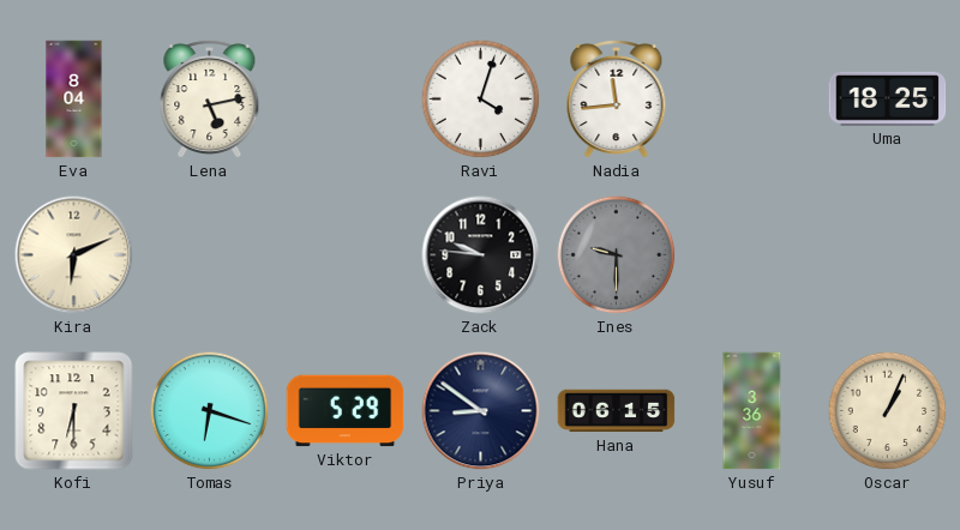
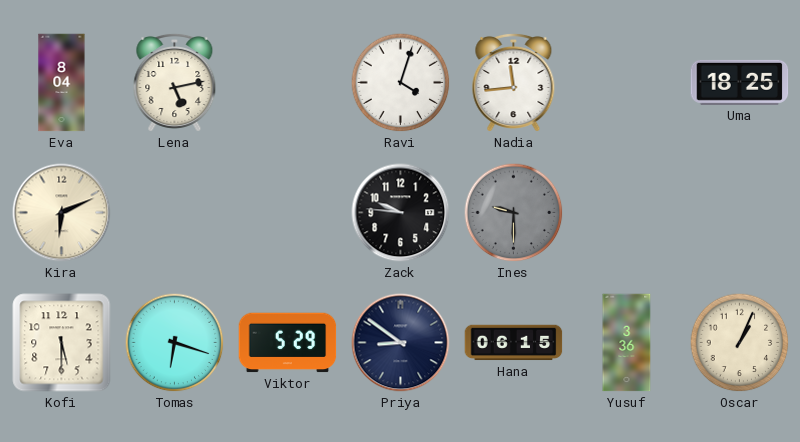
Kofi: 6:30 -> 5:30
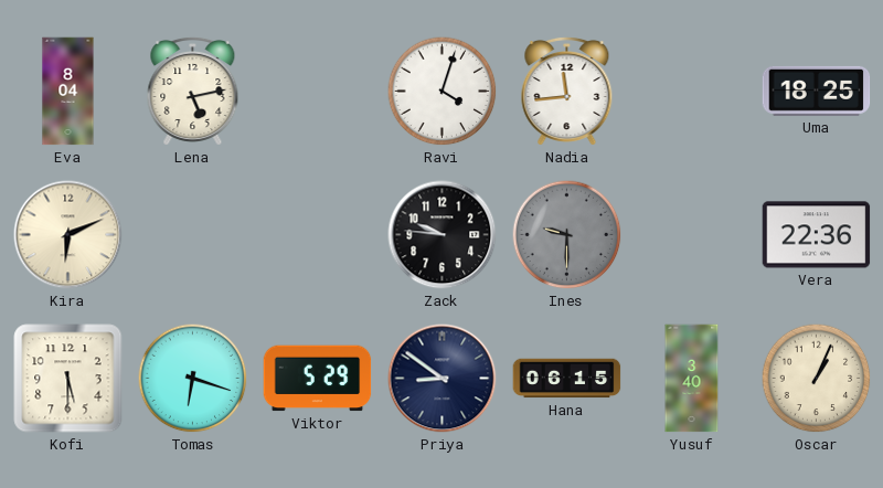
Vera: none -> 22:36
Yusuf: 3:36 -> 3:40
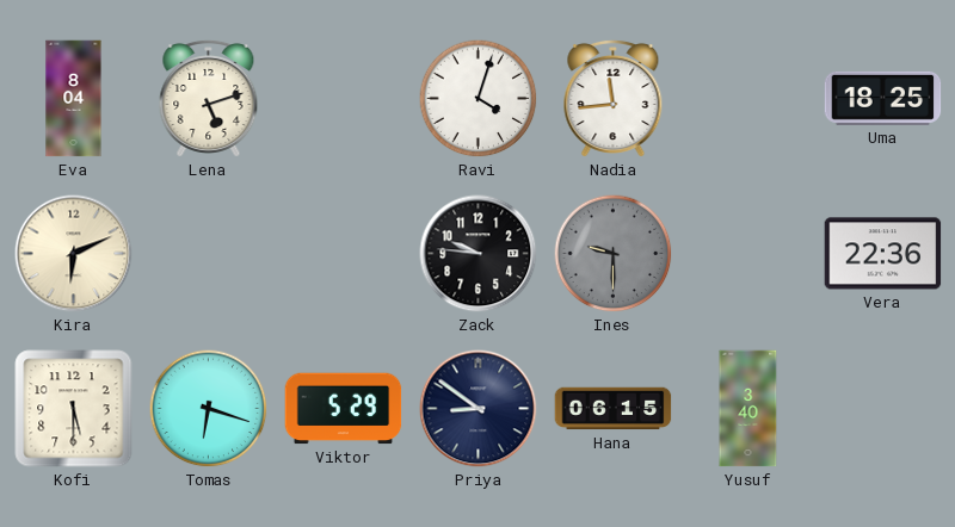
Lena: 5:13 -> 5:12
Oscar: 1:04 -> none
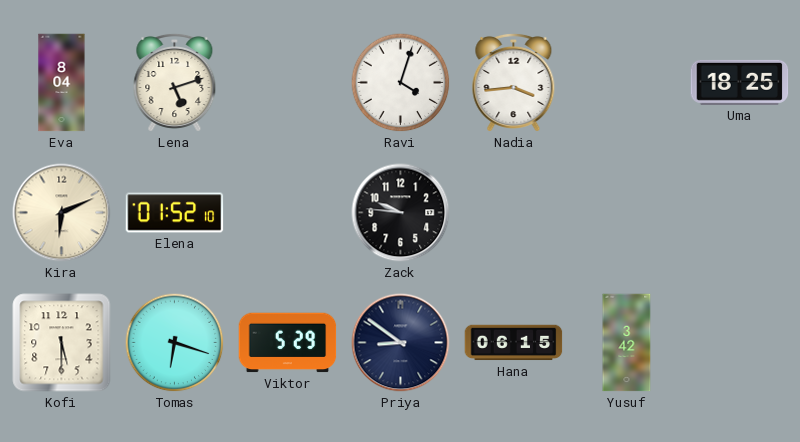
Nadia: 11:44 -> 3:44
Elena: none -> 01:52
Ines: 9:30 -> none
Vera: 22:36 -> none
Yusuf: 3:40 -> 3:42
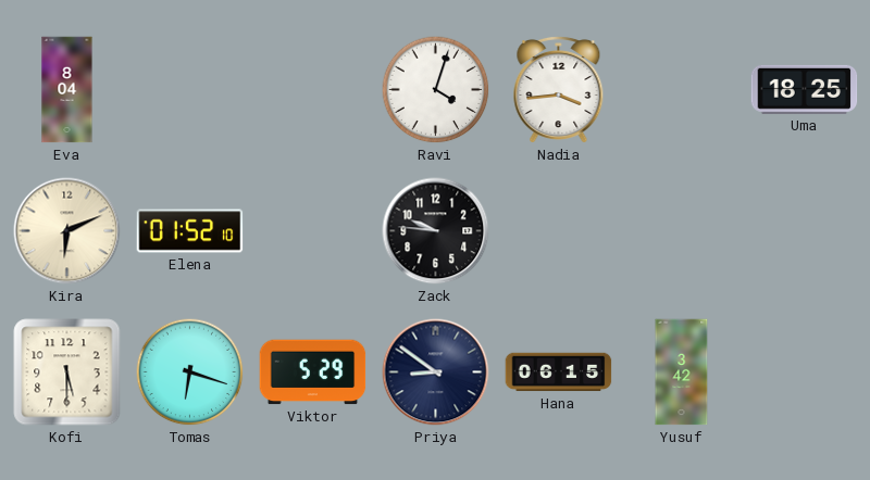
Lena: 5:12 -> none
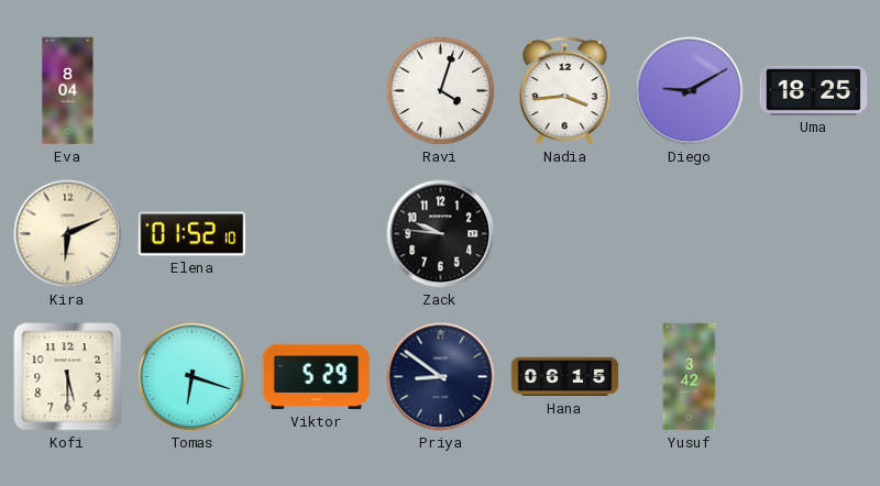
Diego: none -> 9:10
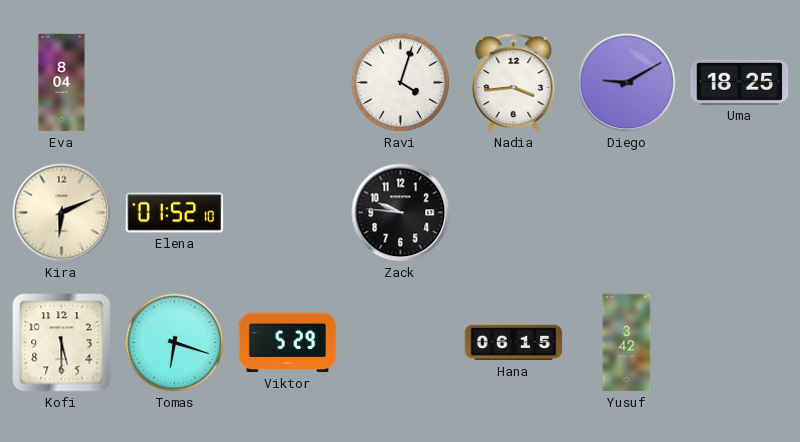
Priya: 8:51 -> none
